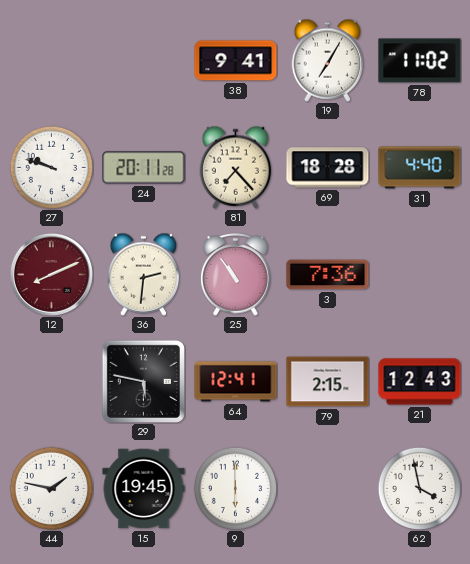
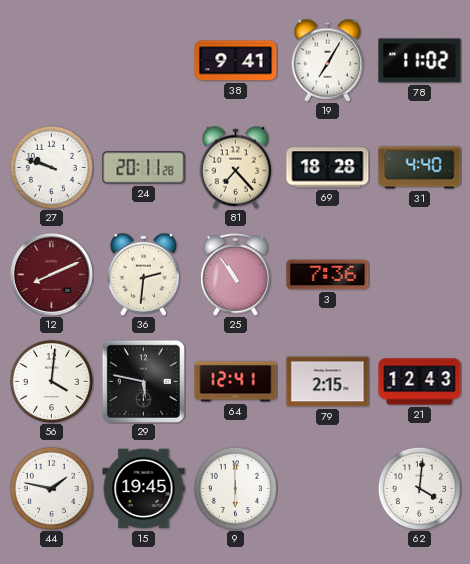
56: none -> 4:01
62: 3:58 -> 4:01
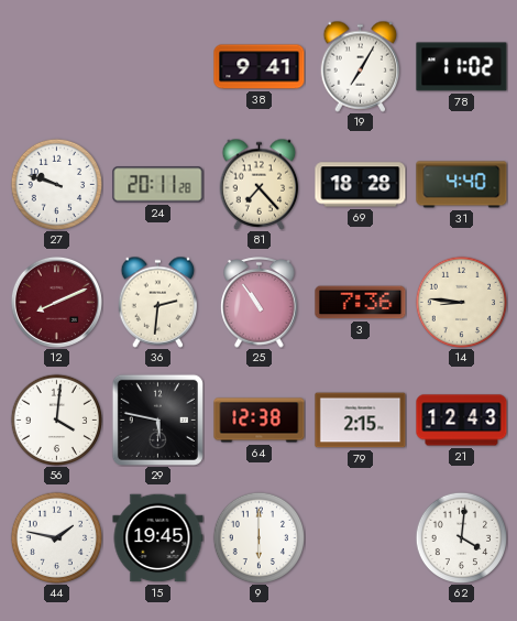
14: none -> 8:46
64: 12:41 -> 12:38
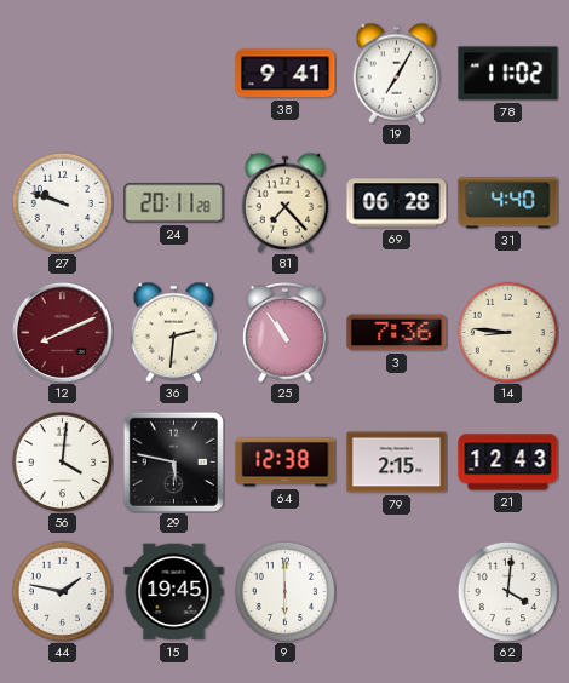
69: 18:28 -> 06:28
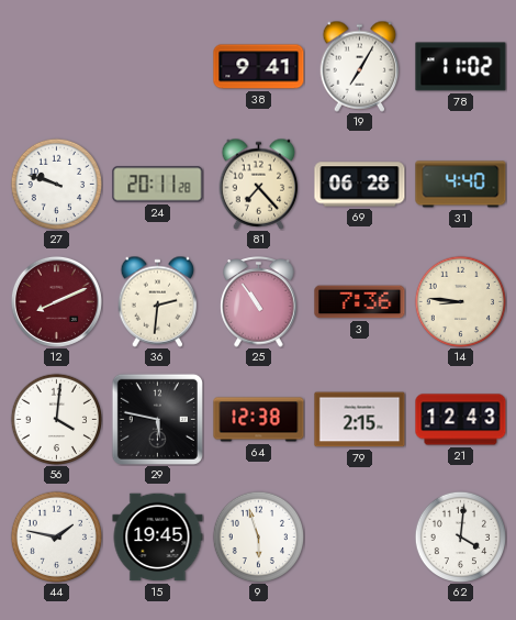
9: 6:00 -> 5:57
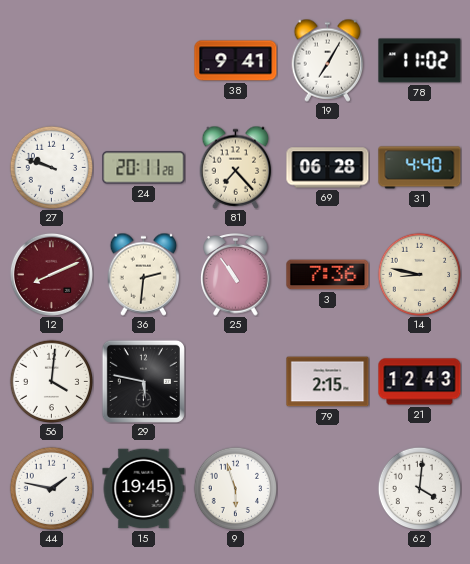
14: 8:46 -> 8:47
64: 12:38 -> none
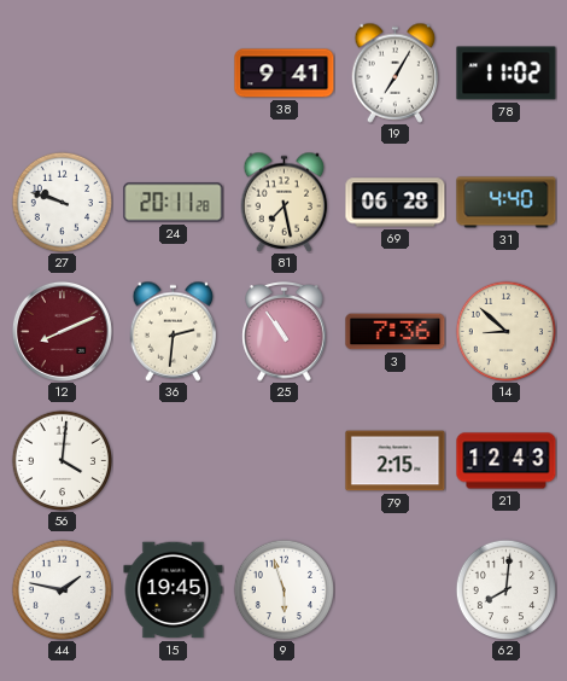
81: 7:23 -> 7:28
14: 8:47 -> 8:52
29: 5:47 -> none
62: 4:01 -> 8:01
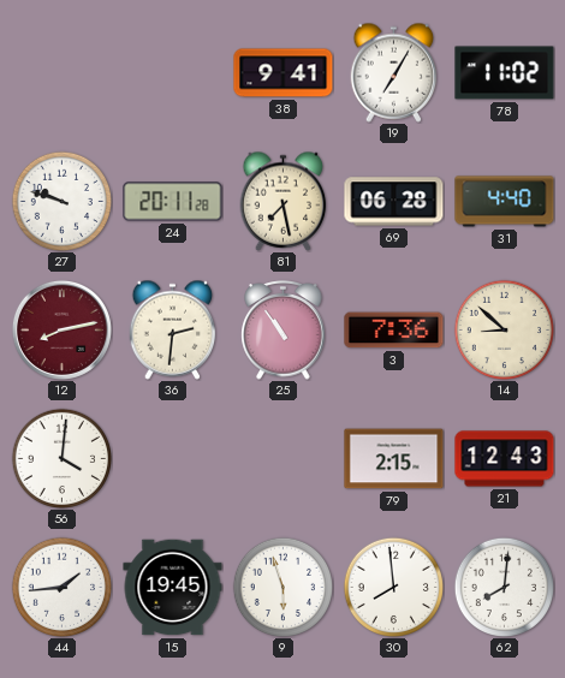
12: 8:11 -> 8:13
44: 1:47 -> 1:44
30: none -> 7:59
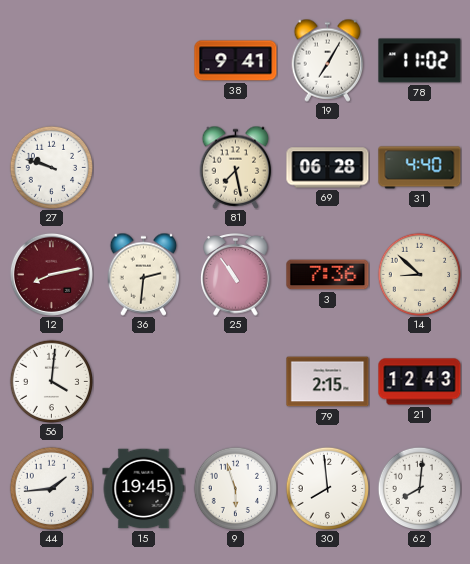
24: 20:11 -> none
